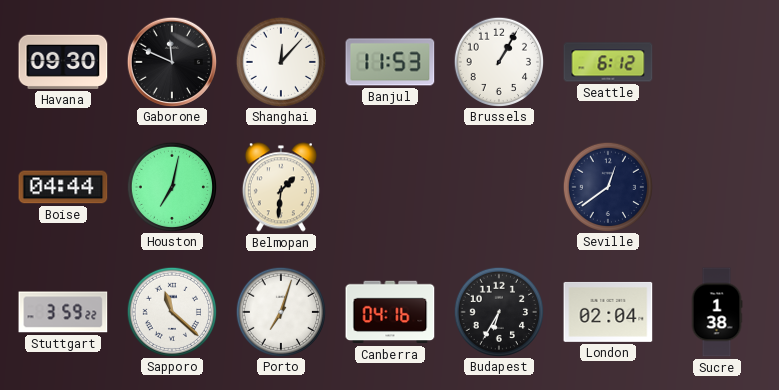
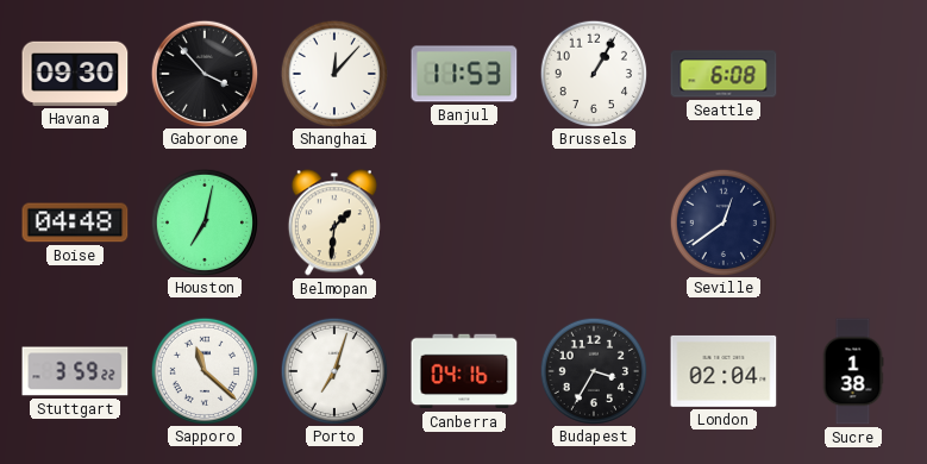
Gaborone: 11:49 -> 3:53
Seattle: 6:12 -> 6:08
Boise: 04:44 -> 04:48
Budapest: 6:35 -> 3:35
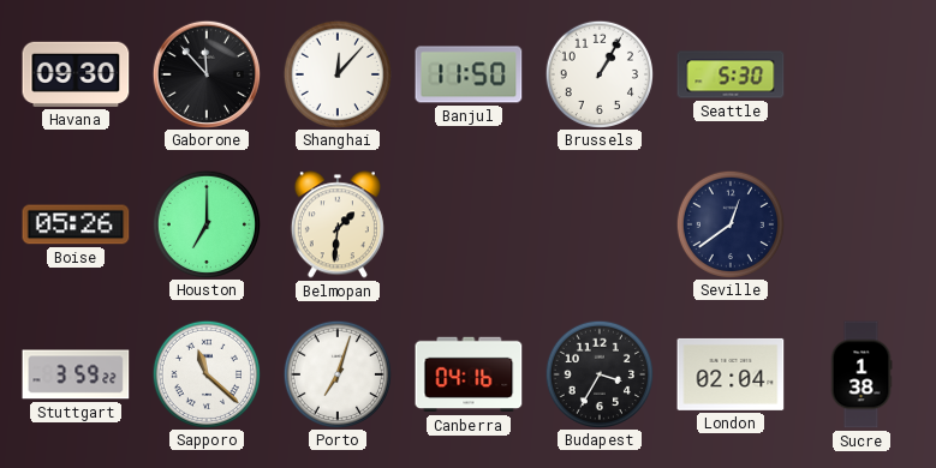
Gaborone: 3:53 -> 11:53
Banjul: 11:53 -> 11:50
Seattle: 6:08 -> 5:30
Boise: 04:48 -> 05:26
Houston: 7:02 -> 7:00
